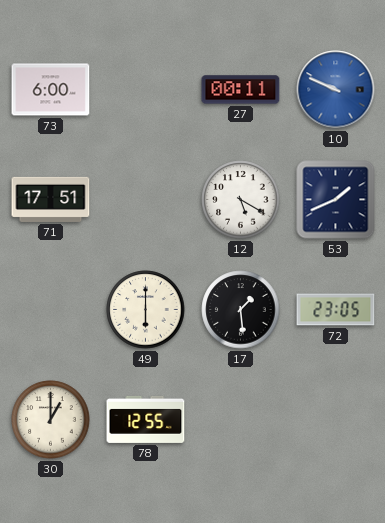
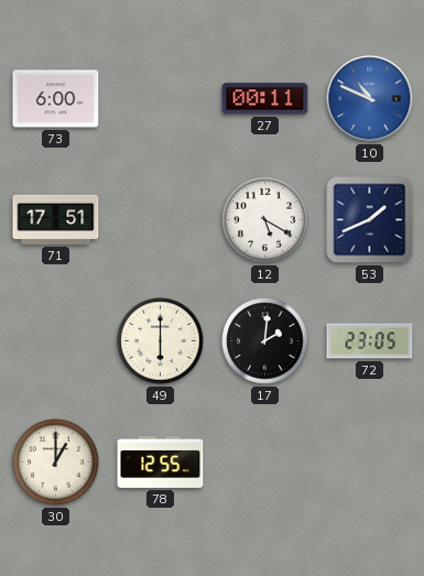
10: 9:49 -> 10:49
17: 1:29 -> 2:01
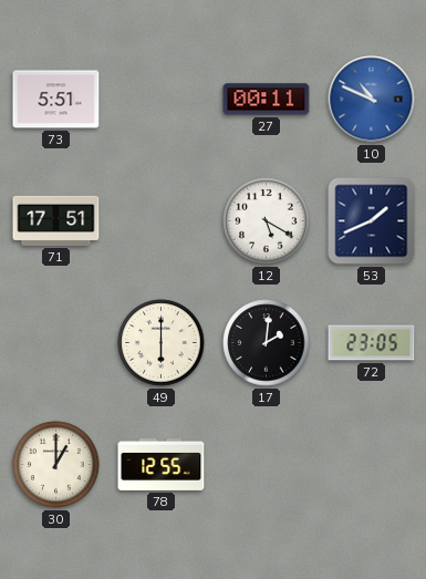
73: 6:00 -> 5:51
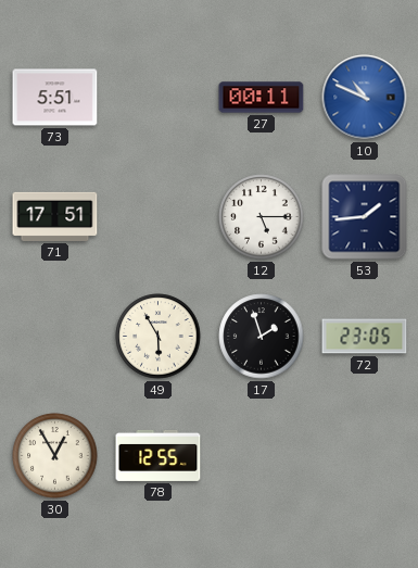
12: 5:20 -> 5:15
53: 1:41 -> 1:44
49: 6:00 -> 5:55
17: 2:01 -> 1:57
30: 1:00 -> 12:55
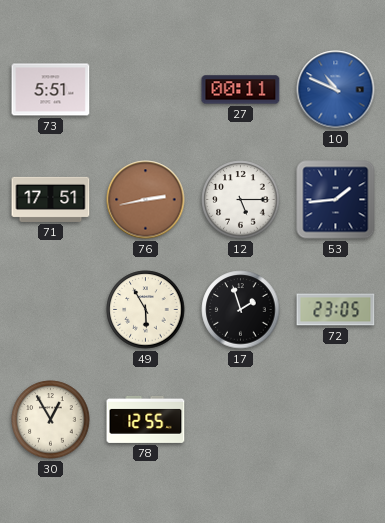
76: none -> 2:43
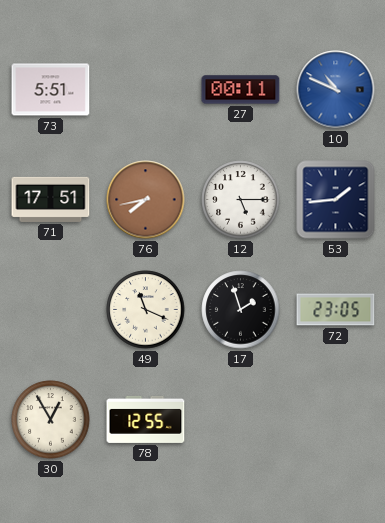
76: 2:43 -> 7:43
49: 5:55 -> 11:19
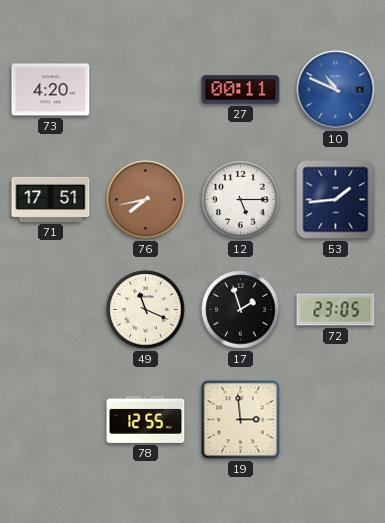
73: 5:51 -> 4:20
30: 12:55 -> none
19: none -> 2:59
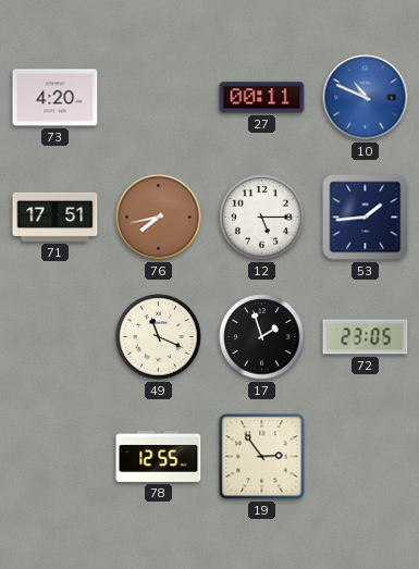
19: 2:59 -> 2:54
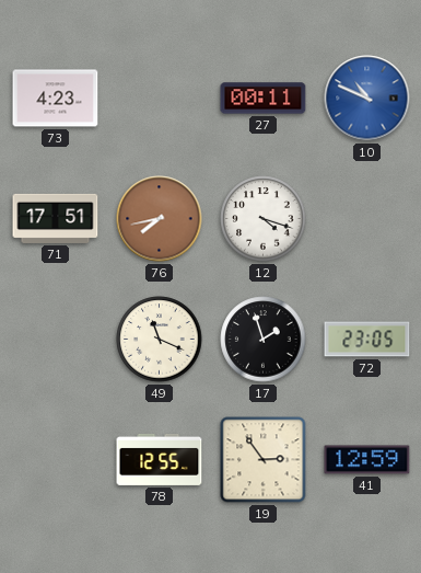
73: 4:20 -> 4:23
12: 5:15 -> 4:18
53: 1:44 -> none
41: none -> 12:59
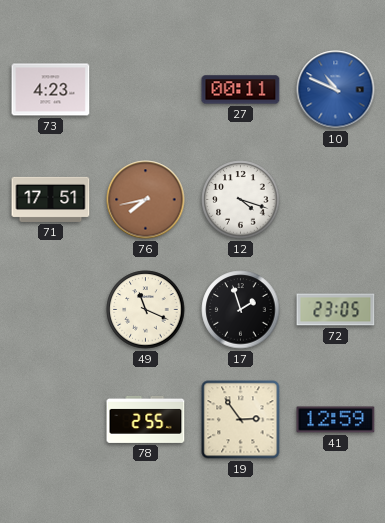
78: 12:55 -> 2:55
